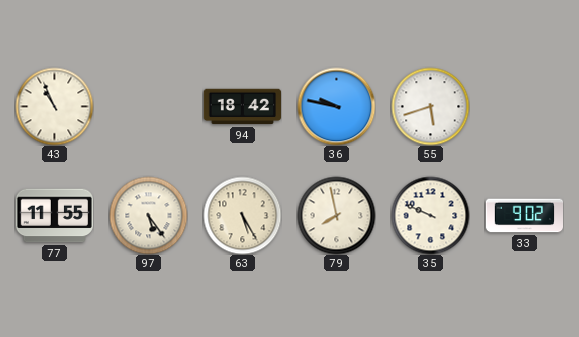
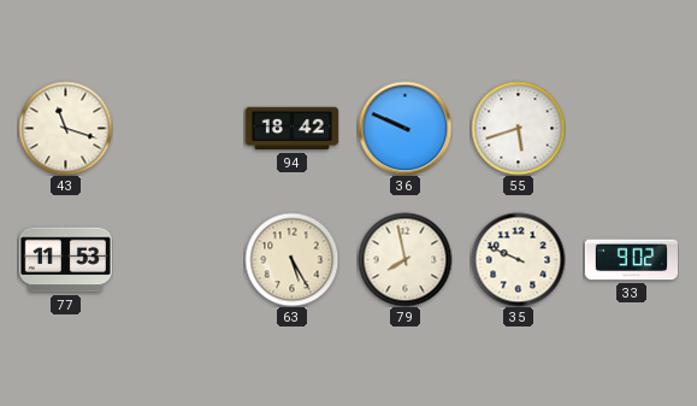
43: 10:56 -> 11:18
36: 9:47 -> 9:49
77: 11:55 -> 11:53
97: 5:24 -> none
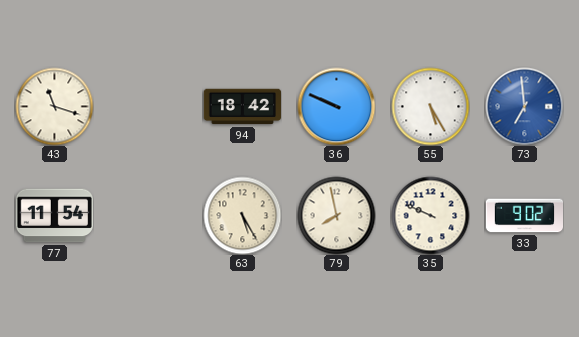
55: 5:42 -> 5:25
73: none -> 6:59
77: 11:53 -> 11:54
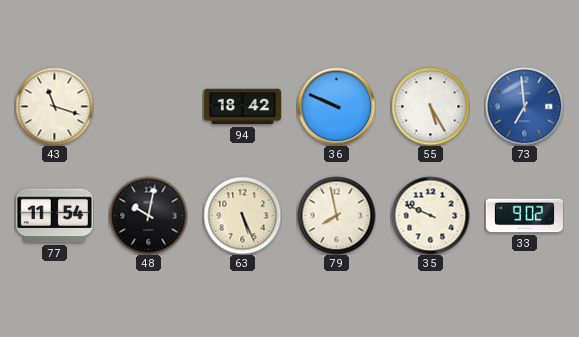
48: none -> 10:02
63: 5:25 -> 5:26
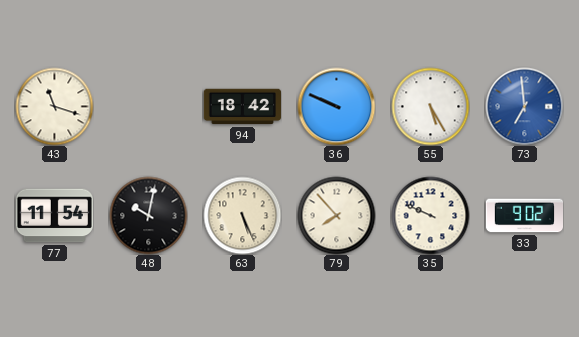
79: 7:58 -> 7:53
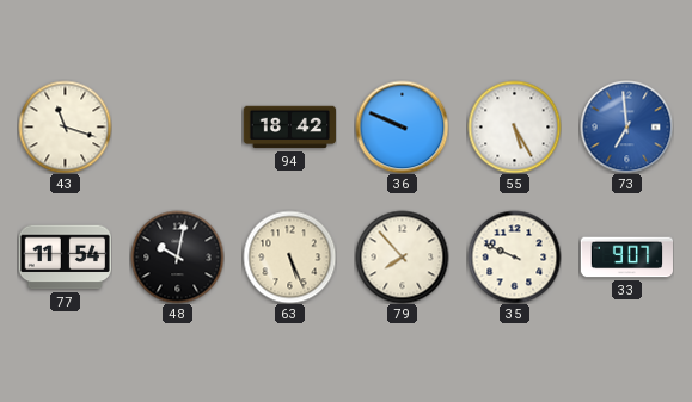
33: 9:02 -> 9:07
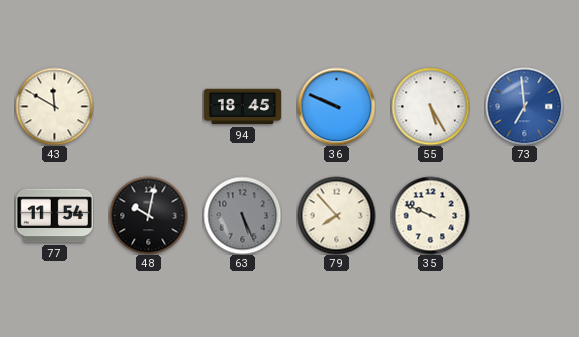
43: 11:18 -> 11:50
94: 18:42 -> 18:45
63 dial: cream -> grey
33: 9:07 -> none
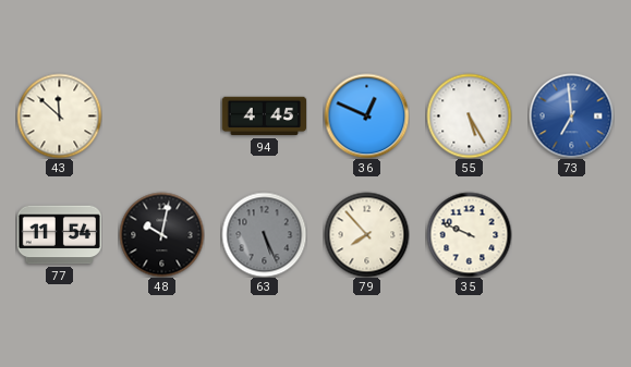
43: 11:50 -> 11:52
94: 18:45 -> 4:45
36: 9:49 -> 12:49
